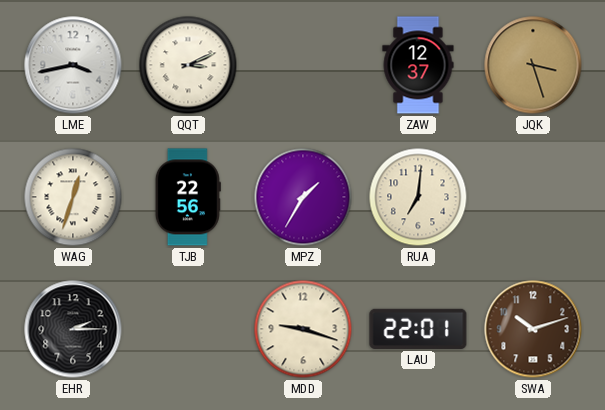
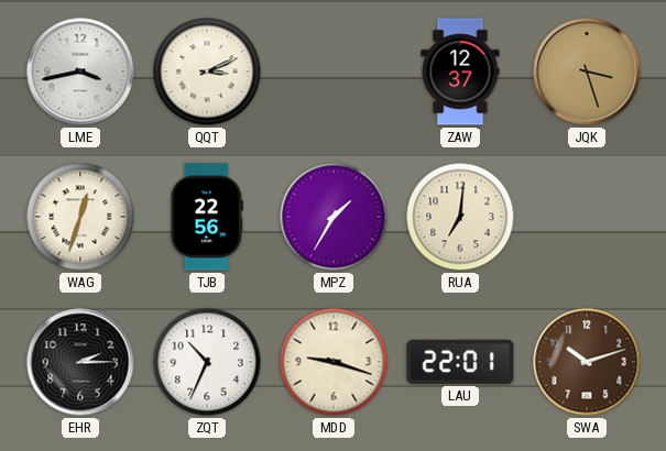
ZQT: none -> 10:34
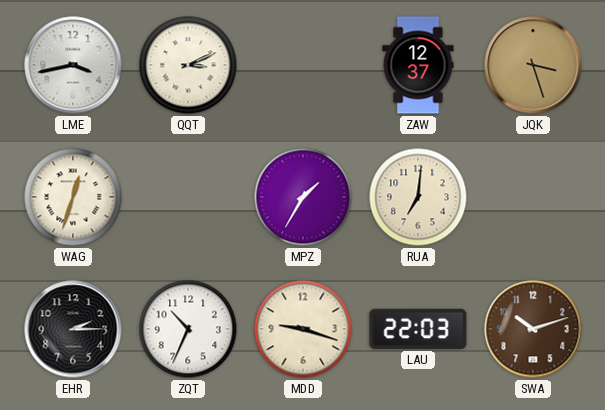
TJB: 22:56 -> none
LAU: 22:01 -> 22:03
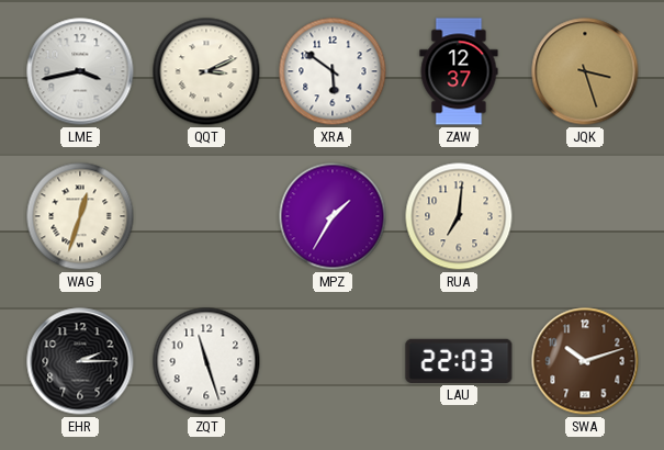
XRA: none -> 5:51
ZQT: 10:34 -> 11:27
MDD: 9:18 -> none
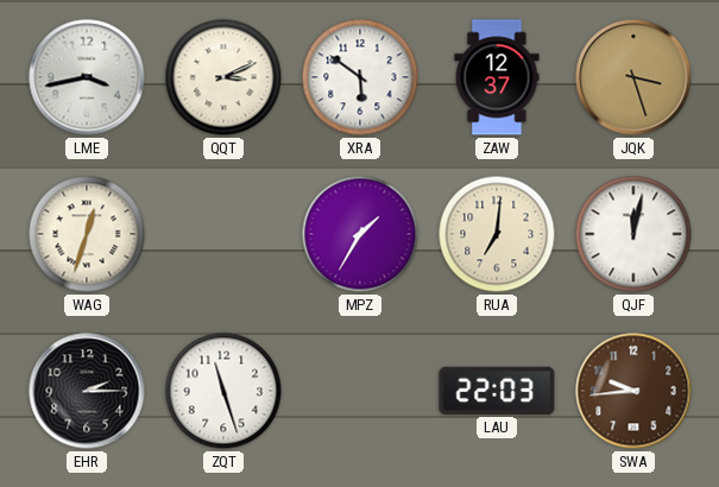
QJF: none -> 12:02
SWA: 10:12 -> 9:44
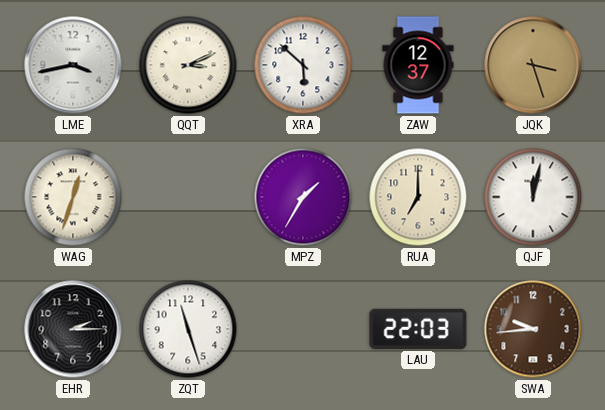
XRA: 5:51 -> 5:52
RUA: 7:01 -> 7:00
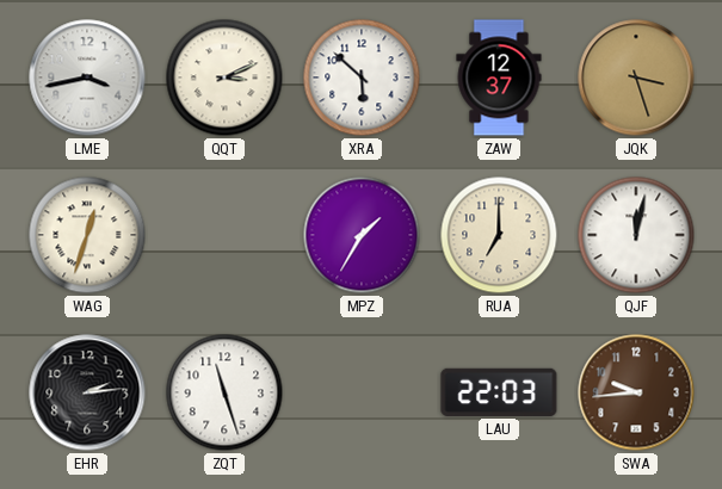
EHR: 2:15 -> 2:14
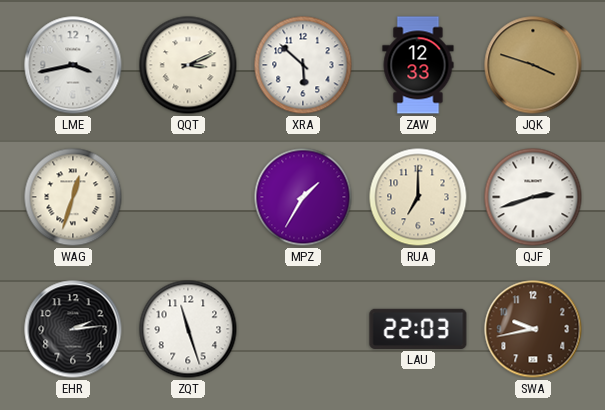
ZAW: 12:37 -> 12:33
JQK: 3:27 -> 3:48
QJF: 12:02 -> 2:42
SWA: 9:44 -> 9:43
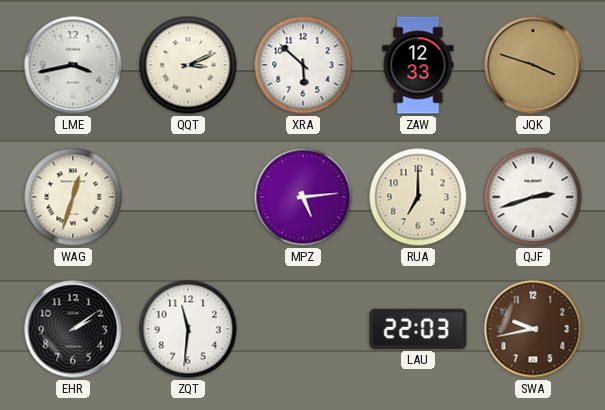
MPZ: 1:35 -> 5:14
EHR: 2:14 -> 2:09
ZQT: 11:27 -> 11:31
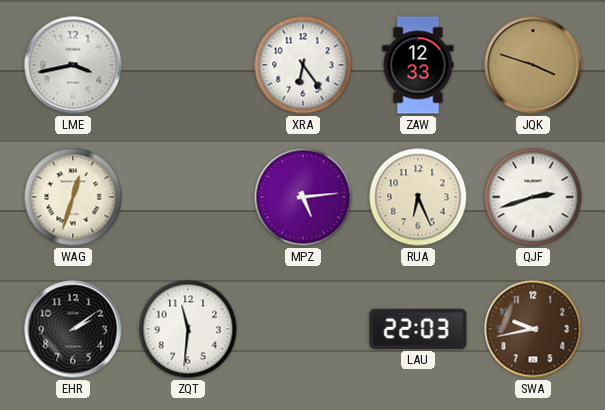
QQT: 3:11 -> none
XRA: 5:52 -> 6:24
RUA: 7:00 -> 6:26
